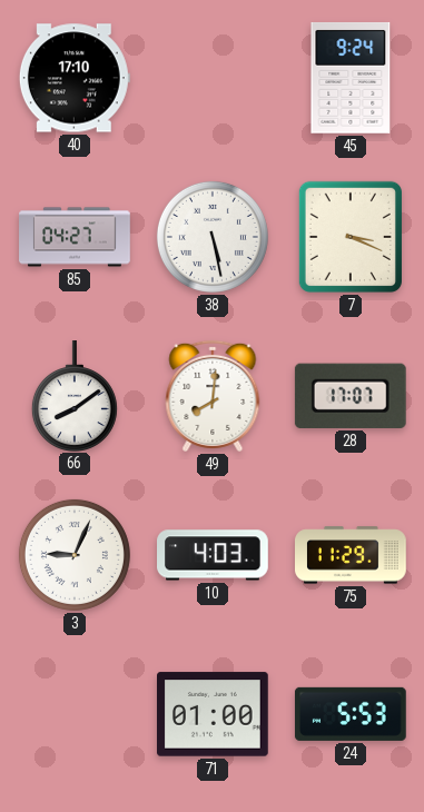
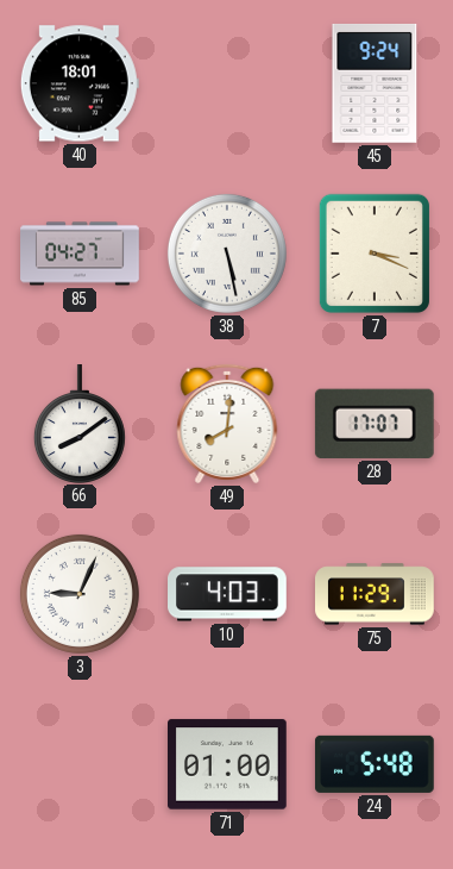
40: 17:10 -> 18:01
24: 5:53 -> 5:48
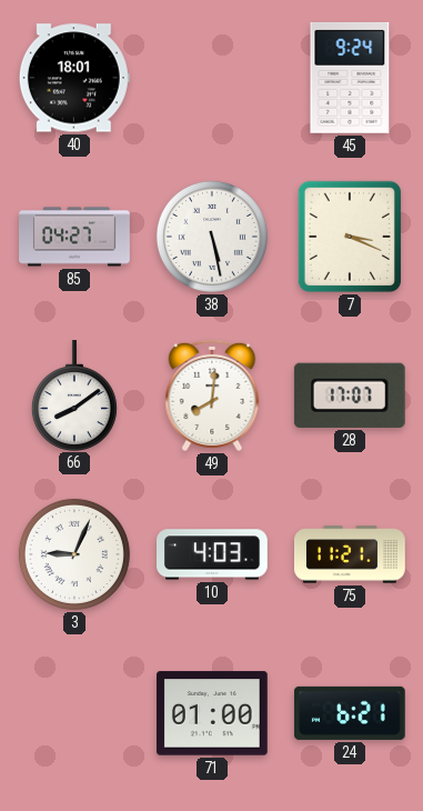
75: 11:29 -> 11:21
24: 5:48 -> 6:21
